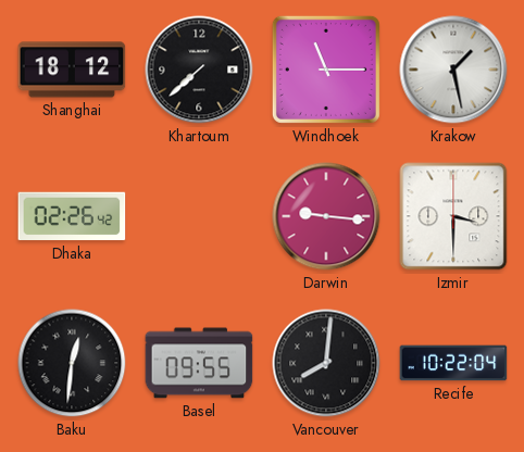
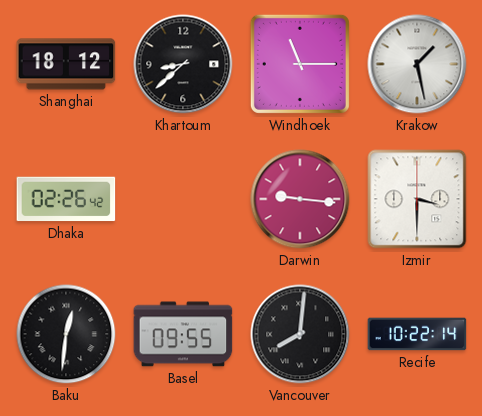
Khartoum: 7:38 -> 8:38
Recife: 10:22:04 -> 10:22:14
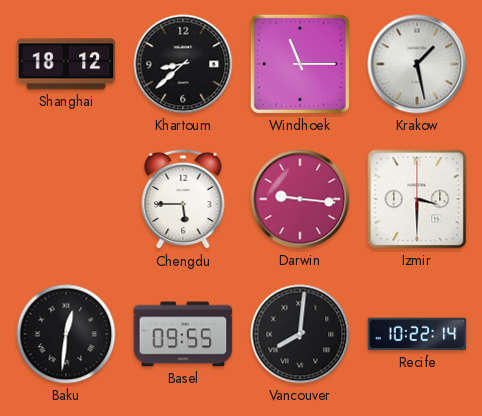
Dhaka: 02:26 -> none
Chengdu: none -> 5:45
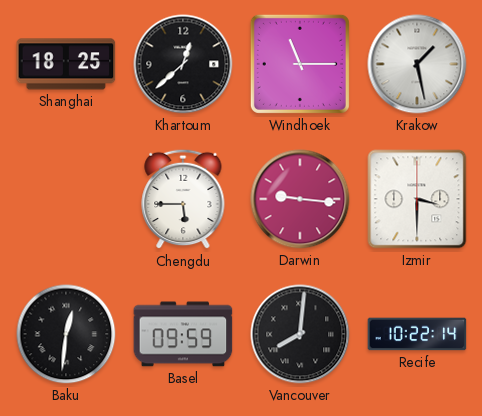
Shanghai: 18:12 -> 18:25
Khartoum: 8:38 -> 12:38
Basel: 09:55 -> 09:59
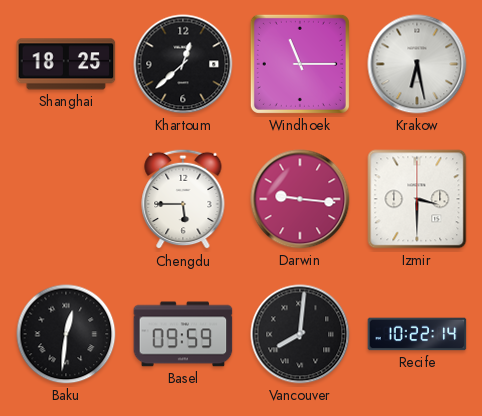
Krakow: 1:28 -> 6:28
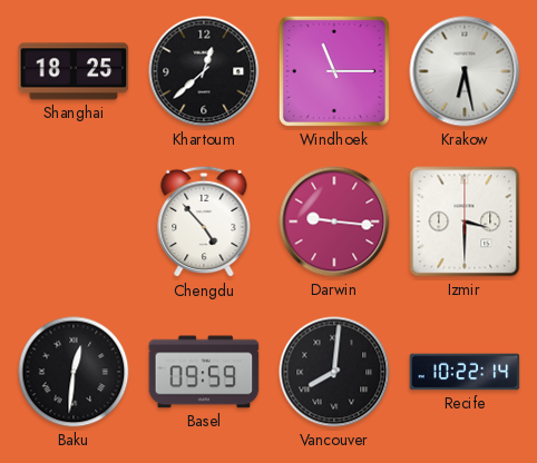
Chengdu: 5:45 -> 4:53
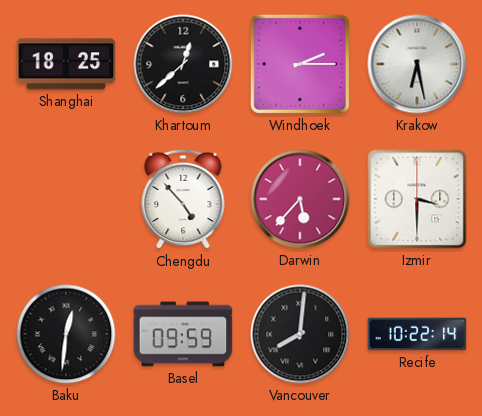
Windhoek: 11:15 -> 2:15
Darwin: 9:16 -> 5:37
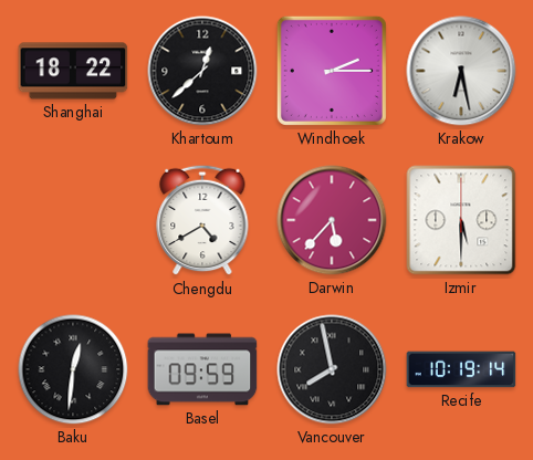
Shanghai: 18:25 -> 18:22
Chengdu: 4:53 -> 4:40
Izmir: 3:30 -> 5:30
Vancouver: 8:01 -> 7:58
Recife: 10:22 -> 10:19
